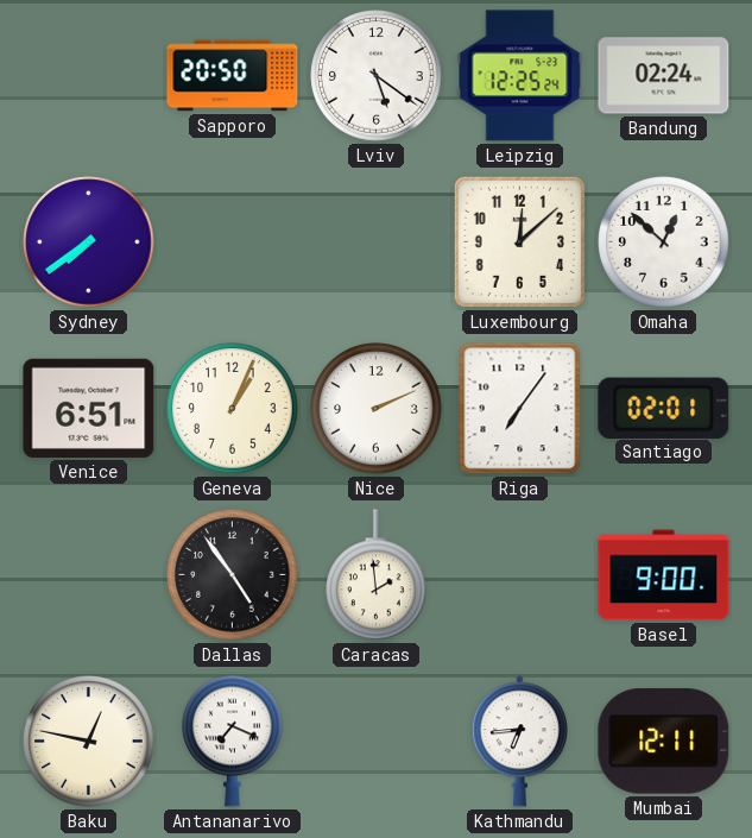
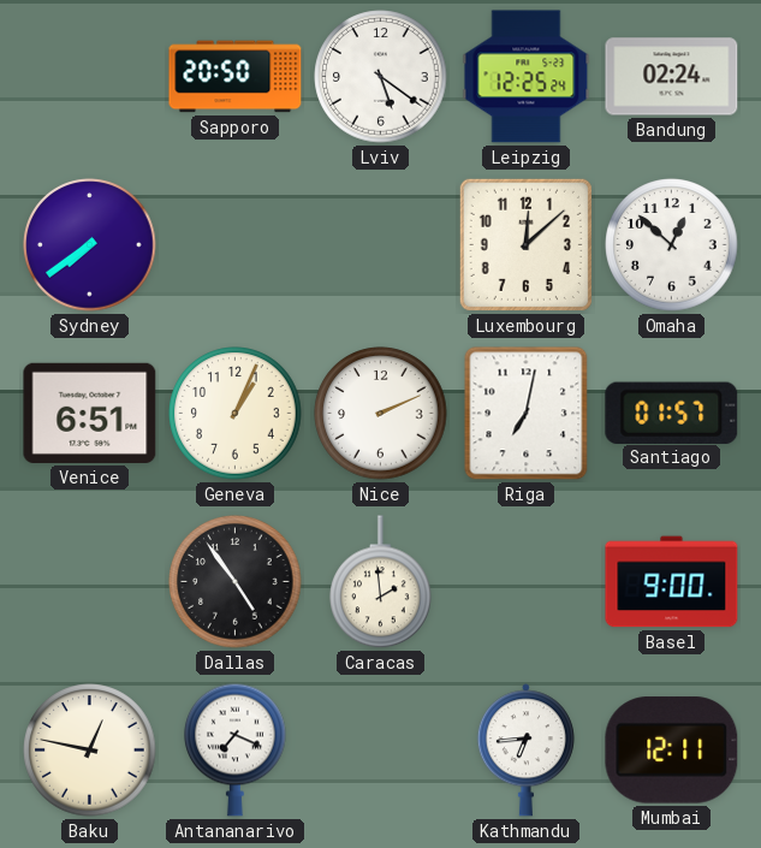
Riga: 7:06 -> 7:02
Santiago: 02:01 -> 01:57
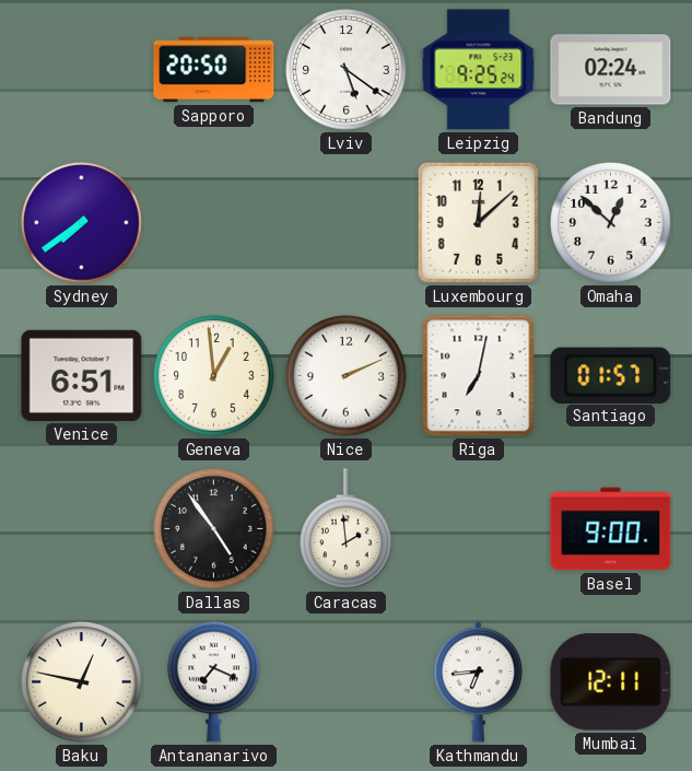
Leipzig: 12:25 -> 9:25
Geneva: 1:04 -> 12:59
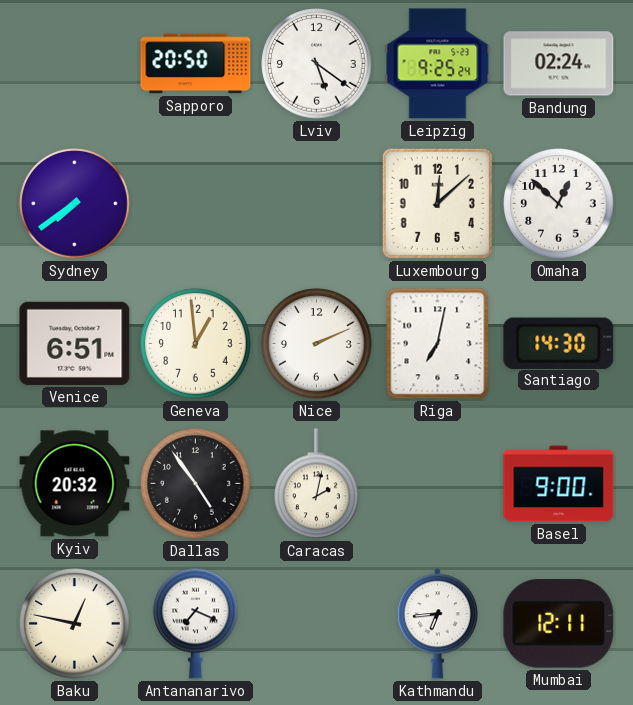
Santiago: 01:57 -> 14:30
Kyiv: none -> 20:32
Caracas: 1:59 -> 2:02
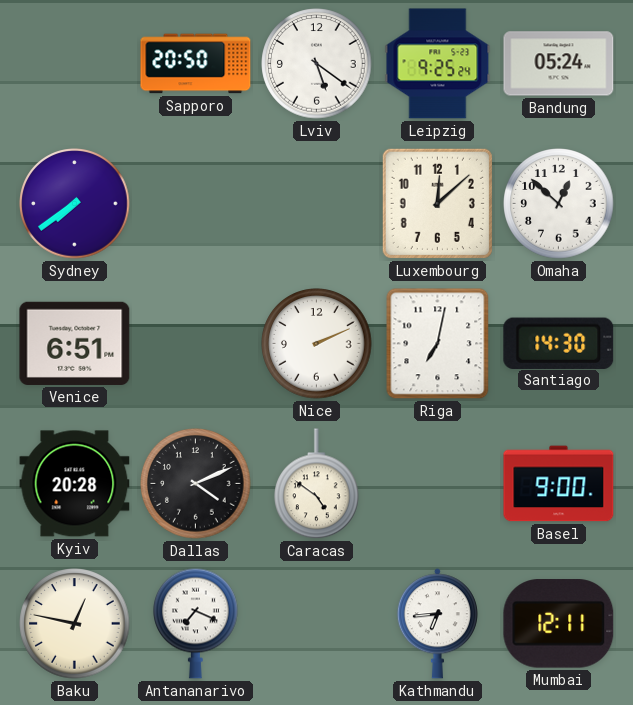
Bandung: 02:24 -> 05:24
Geneva: 12:59 -> none
Kyiv: 20:32 -> 20:28
Dallas: 4:54 -> 4:11
Caracas: 2:02 -> 4:51
